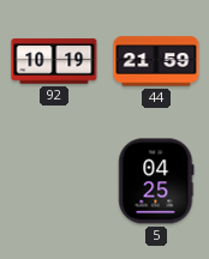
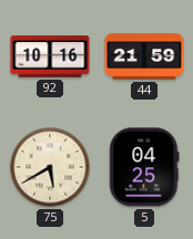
92: 10:19 -> 10:16
75: none -> 5:40
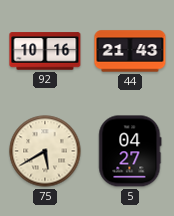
44: 21:59 -> 21:43
5: 04:25 -> 04:27
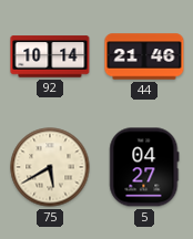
92: 10:16 -> 10:14
44: 21:43 -> 21:46
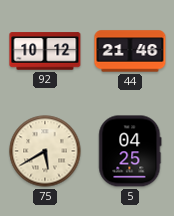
92: 10:14 -> 10:12
5: 04:27 -> 04:25
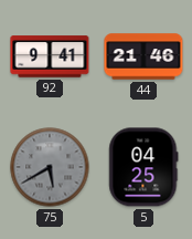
92: 10:12 -> 9:41
75 dial: cream -> grey
